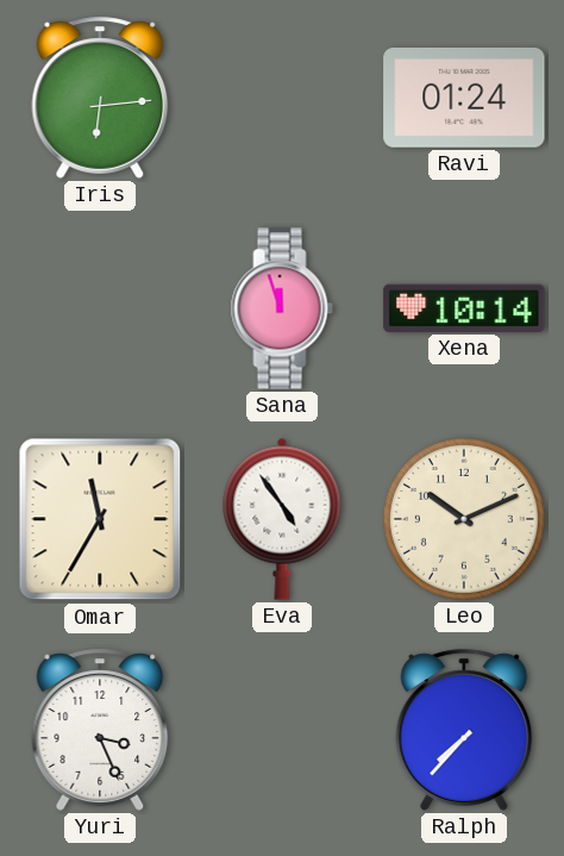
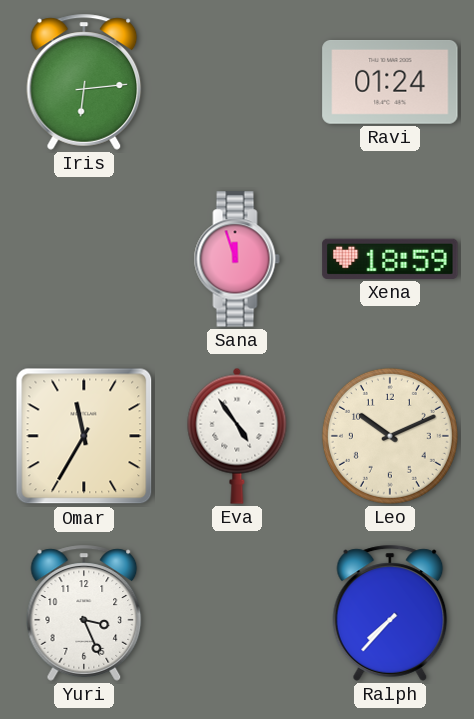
Xena: 10:14 -> 18:59
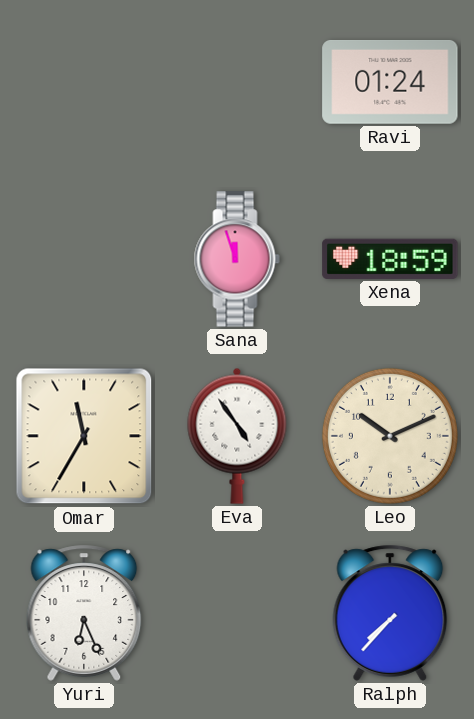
Iris: 6:14 -> none
Yuri: 3:26 -> 6:26
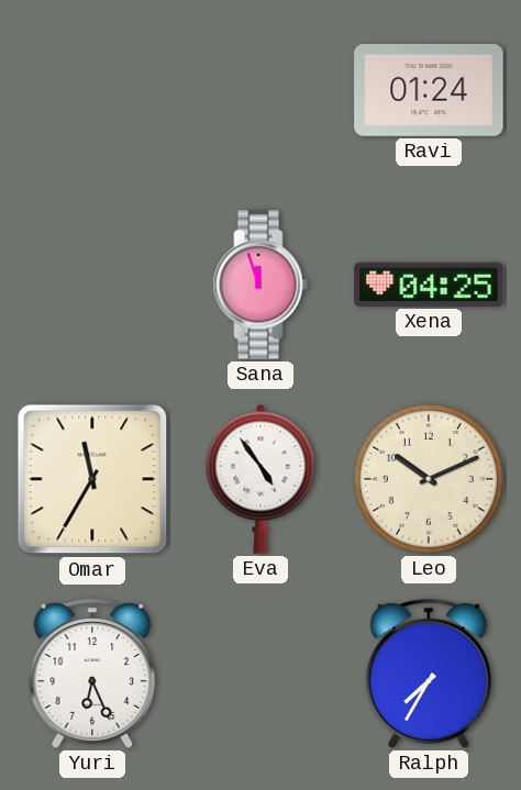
Xena: 18:59 -> 04:25
Ralph: 7:37 -> 7:35
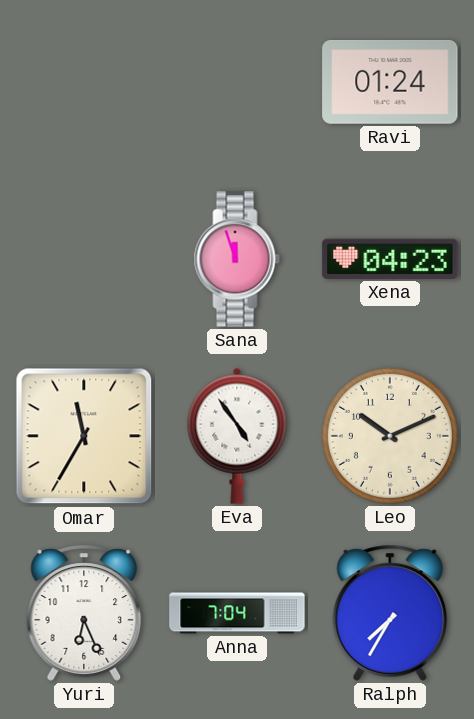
Xena: 04:25 -> 04:23
Anna: none -> 7:04
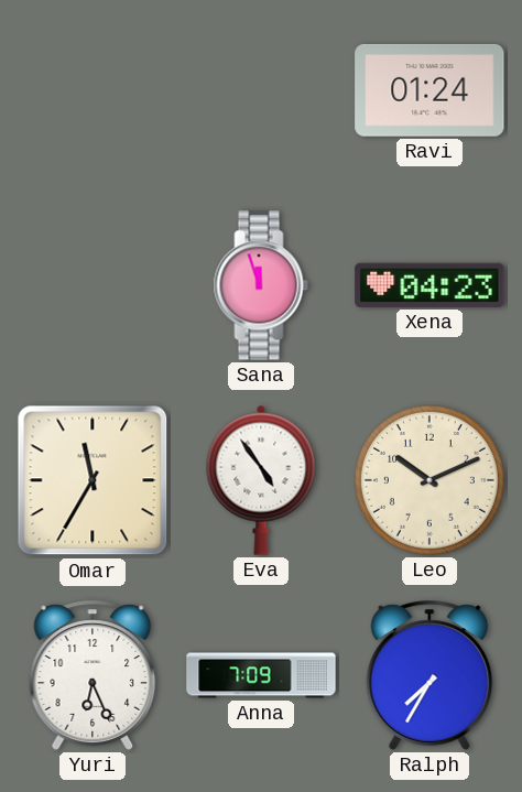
Anna: 7:04 -> 7:09
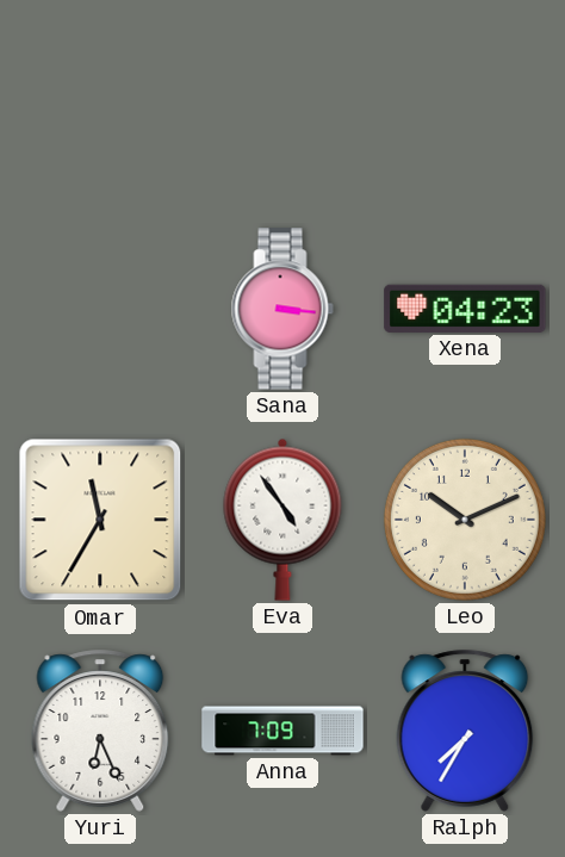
Ravi: 01:24 -> none
Sana: 11:57 -> 3:16
